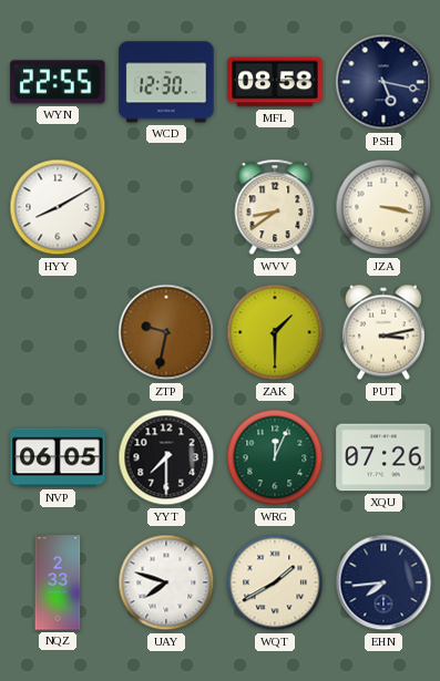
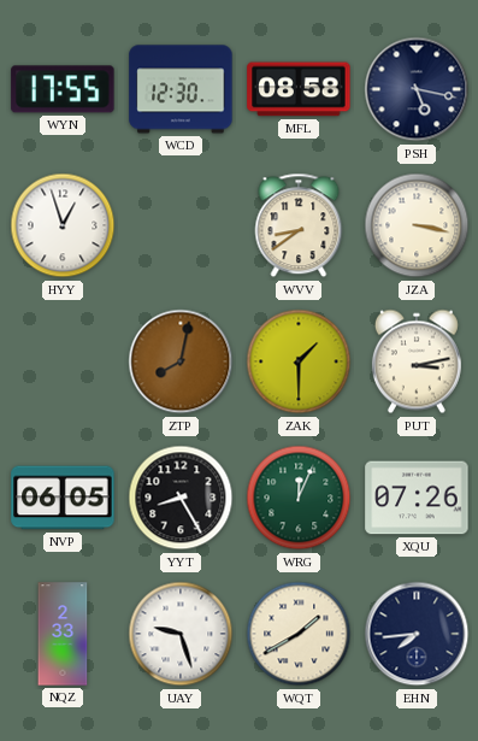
WYN: 22:55 -> 17:55
HYY: 8:10 -> 12:57
ZTP: 9:32 -> 8:02
YYT: 7:30 -> 8:25
UAY: 7:48 -> 9:27
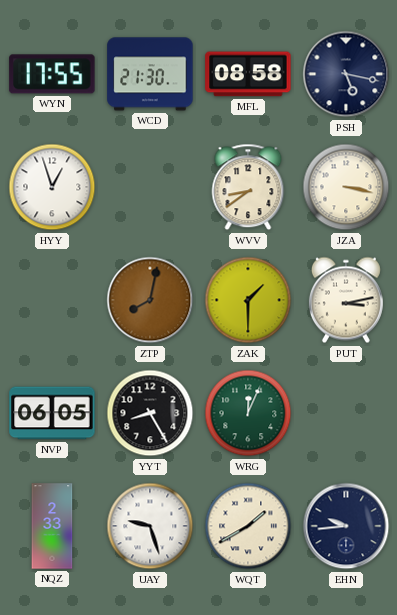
WCD: 12:30 -> 21:30
XQU: 07:26 -> none
EHN: 7:44 -> 9:44
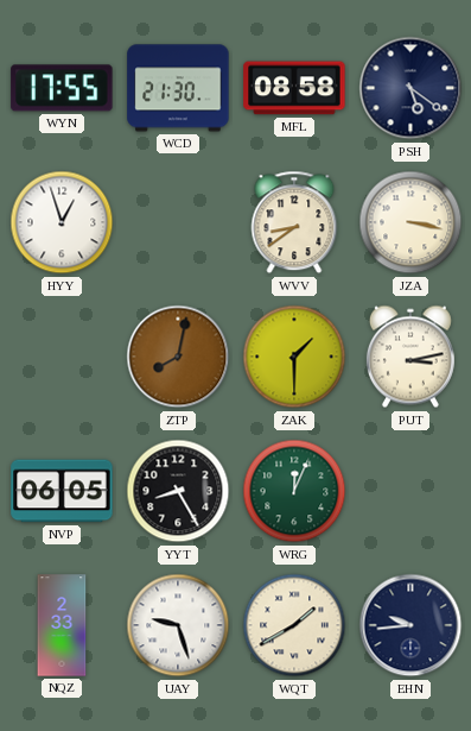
PSH: 5:17 -> 5:21
